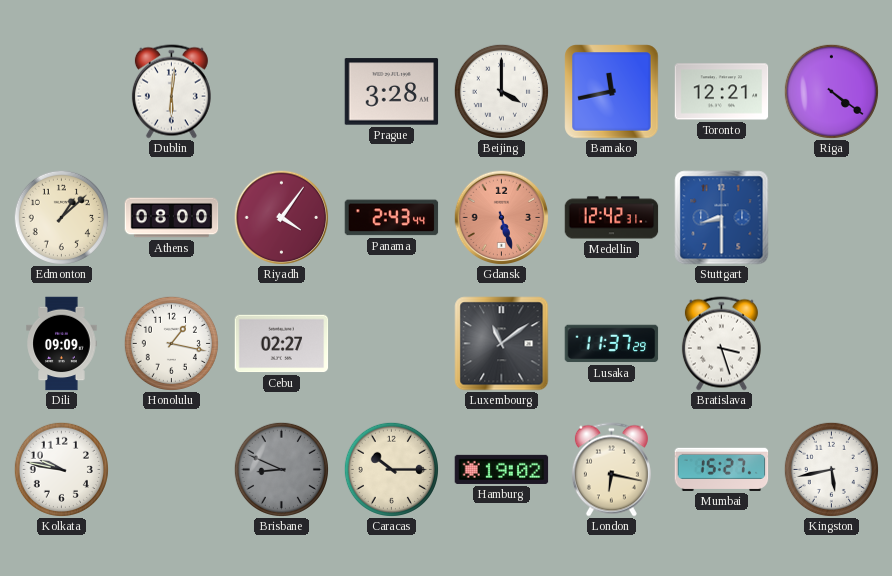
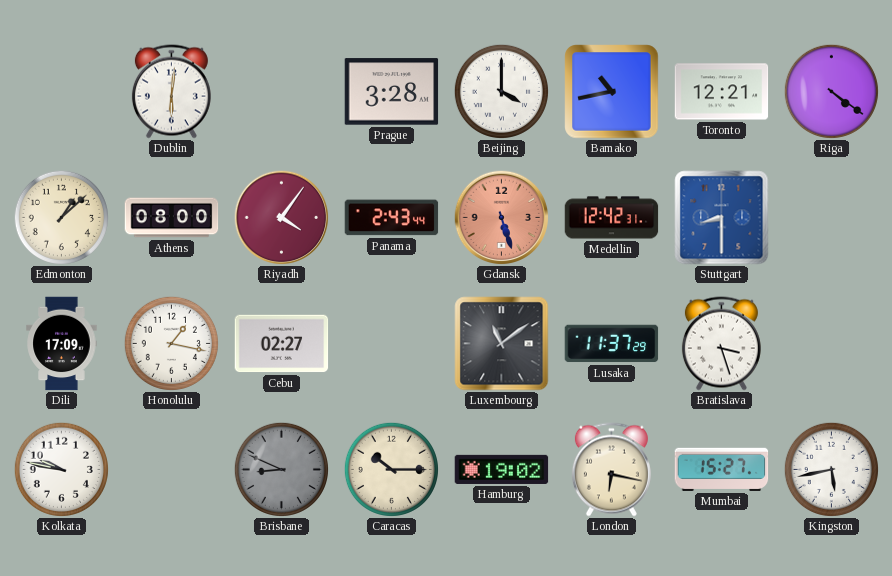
Bamako: 11:43 -> 10:43
Dili: 09:09 -> 17:09
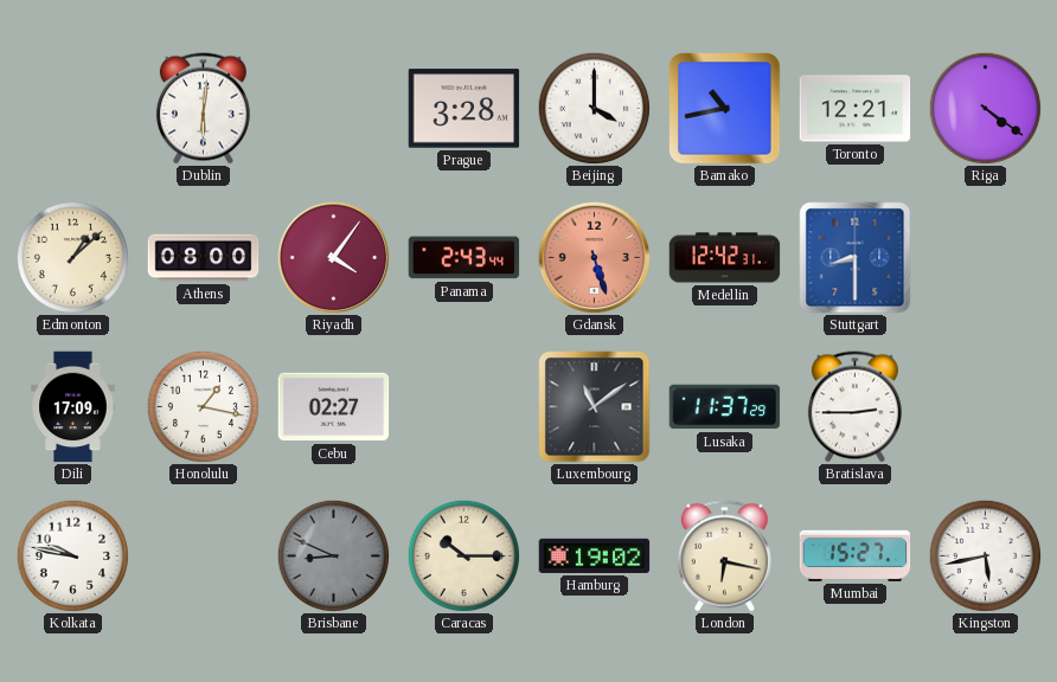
Bratislava: 3:27 -> 2:45
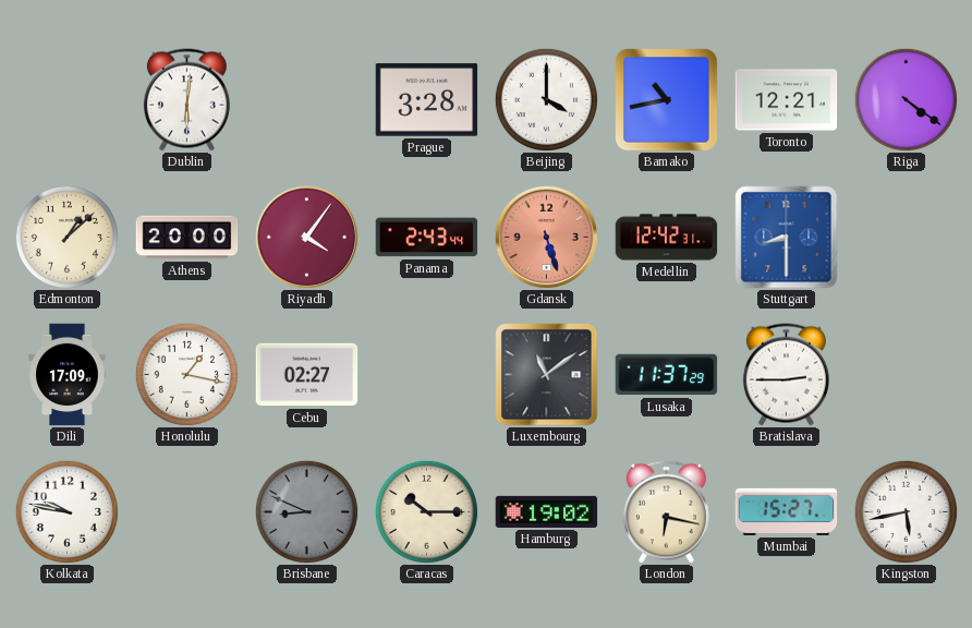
Athens: 08:00 -> 20:00
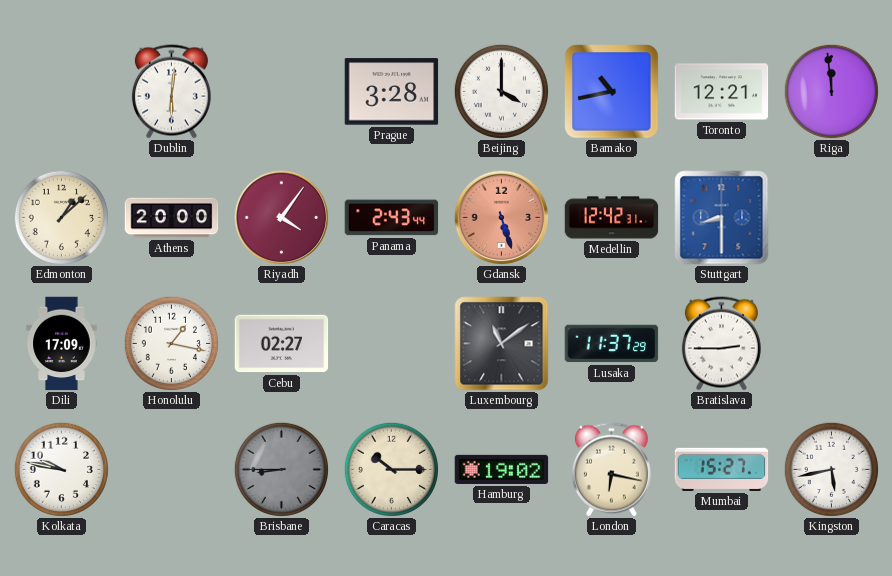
Riga: 4:21 -> 11:59
Brisbane: 8:49 -> 8:45
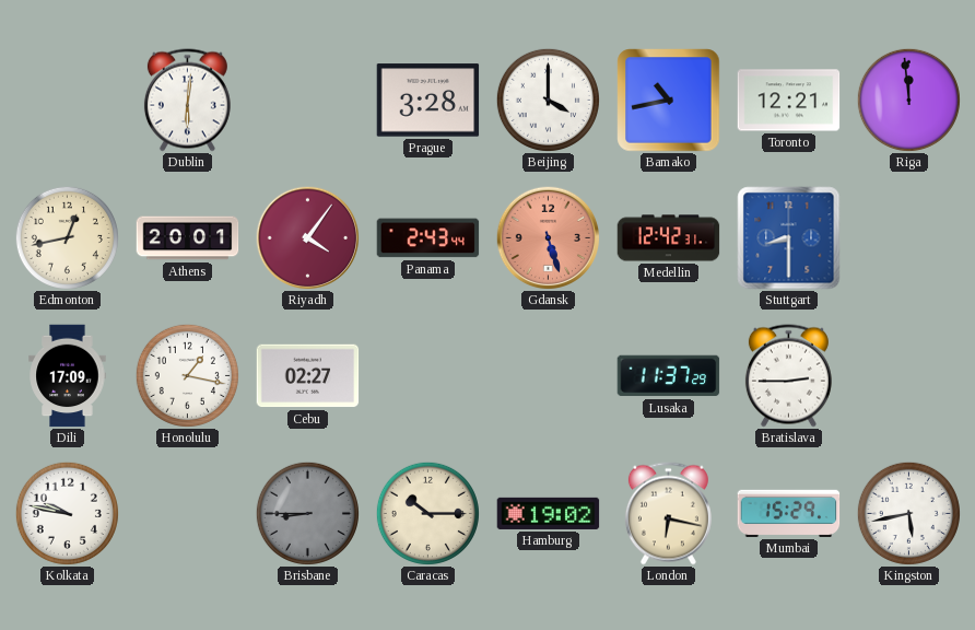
Edmonton: 1:08 -> 12:43
Athens: 20:00 -> 20:01
Luxembourg: 11:09 -> none
Mumbai: 15:27 -> 15:29
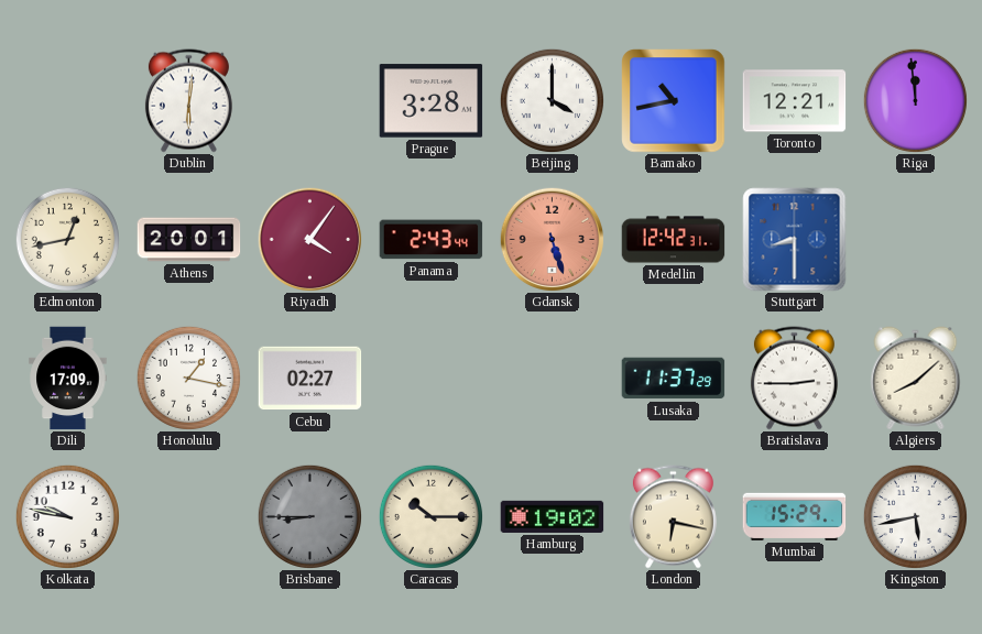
Algiers: none -> 8:08
